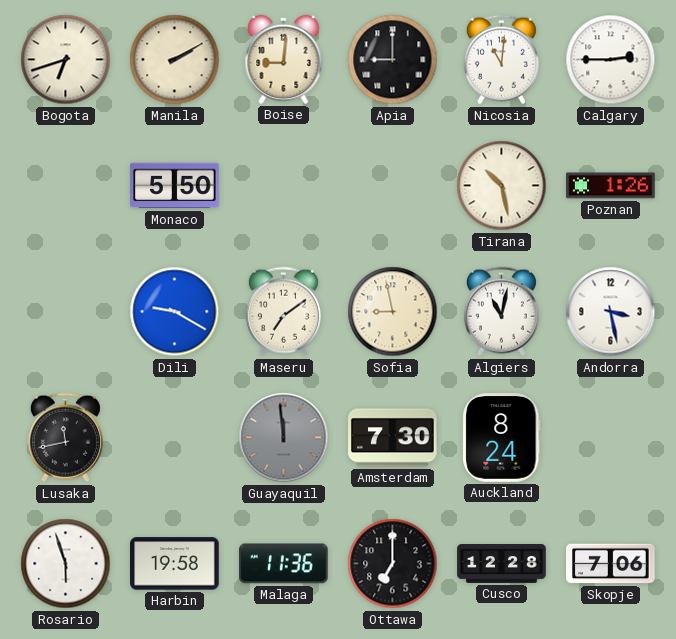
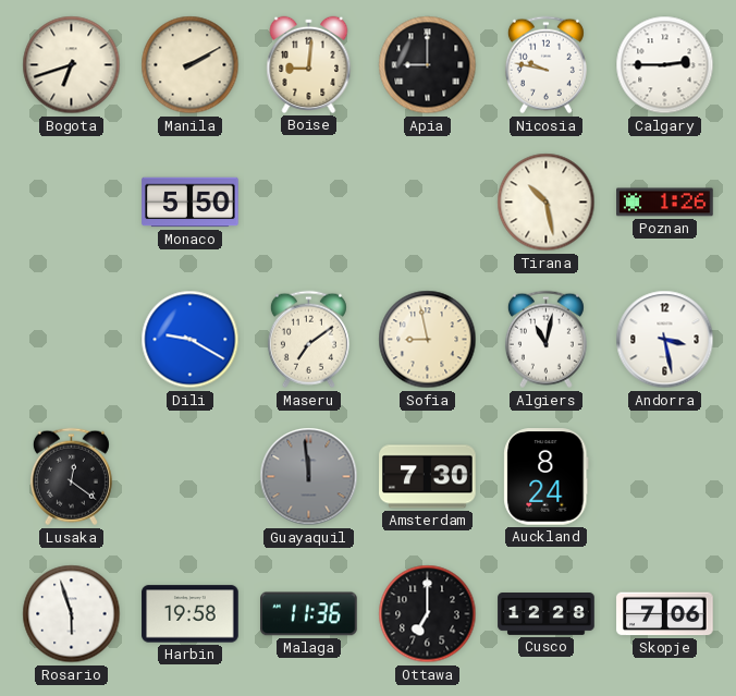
Nicosia: 11:01 -> 9:47
Lusaka: 11:43 -> 12:21
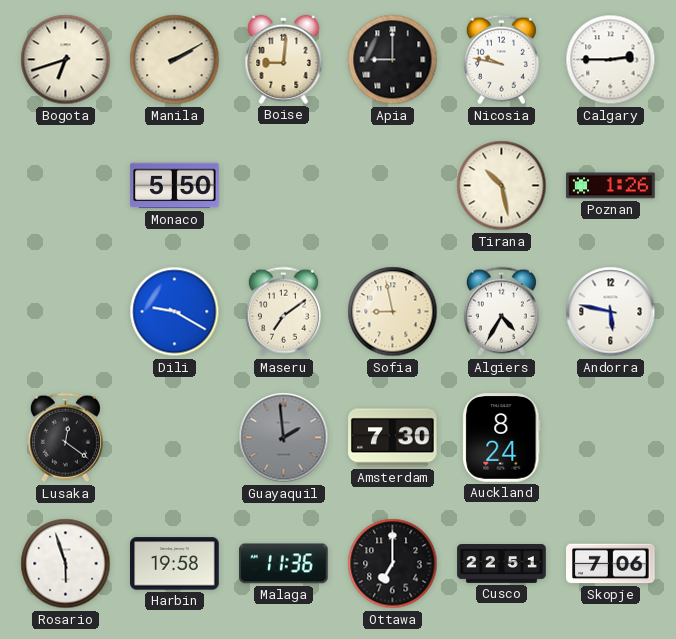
Algiers: 11:02 -> 4:35
Andorra: 3:28 -> 5:47
Guayaquil: 11:59 -> 1:59
Cusco: 12:28 -> 22:51
